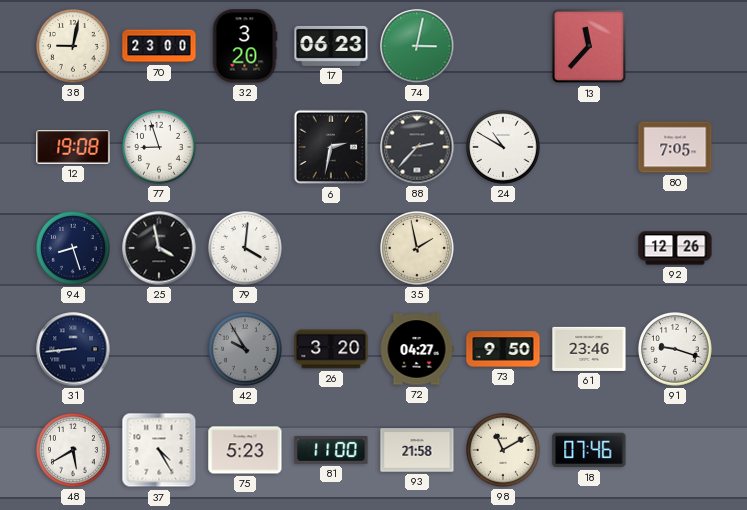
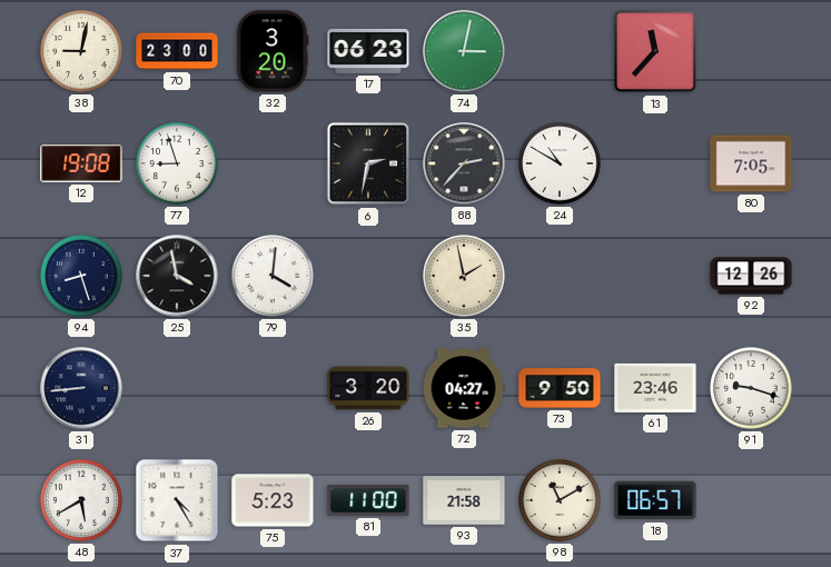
42: 9:55 -> none
18: 07:46 -> 06:57
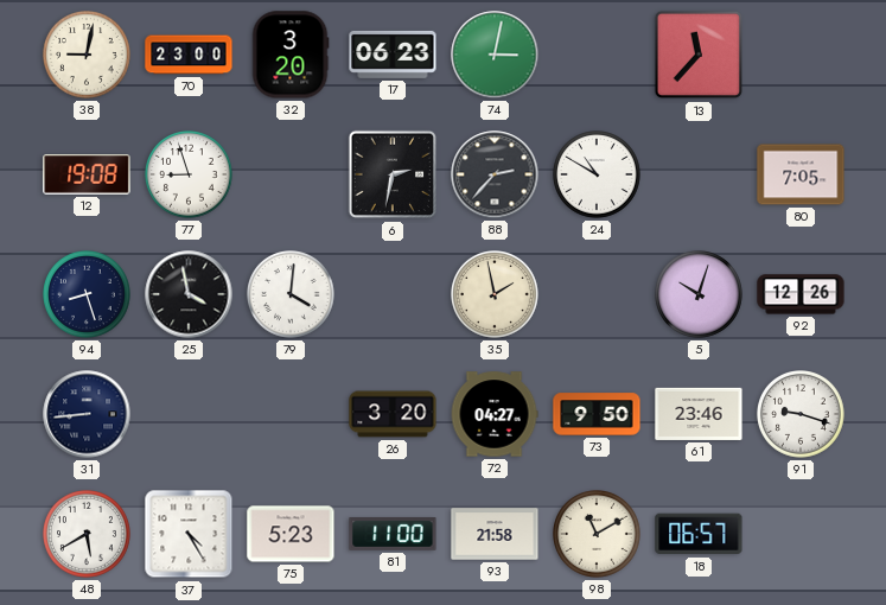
5: none -> 10:03
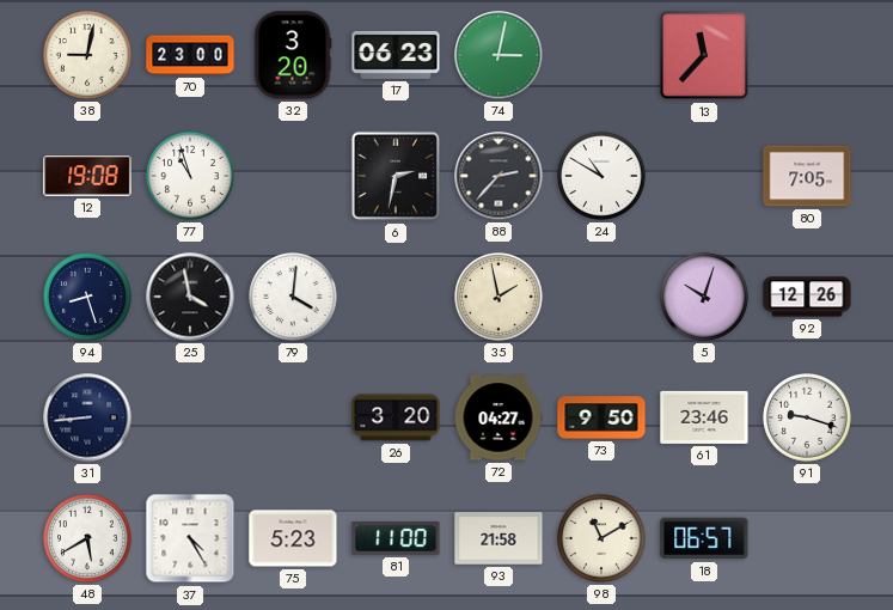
77: 8:57 -> 10:57
